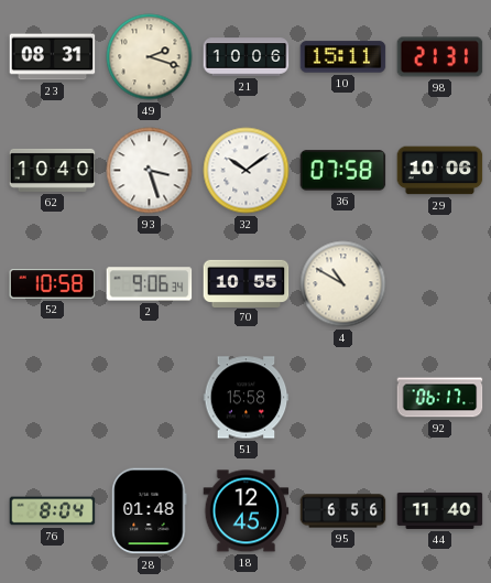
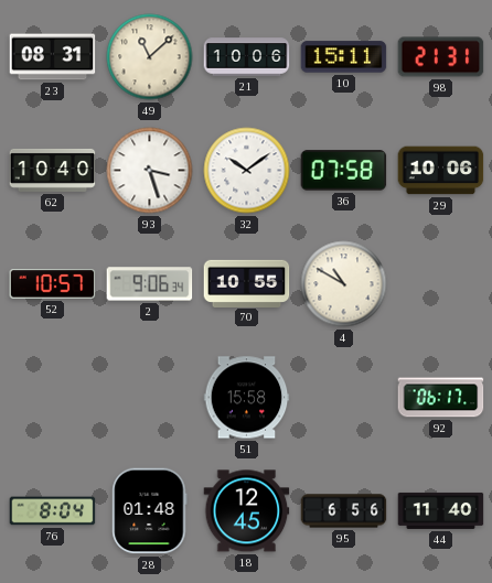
49: 2:18 -> 11:08
52: 10:58 -> 10:57
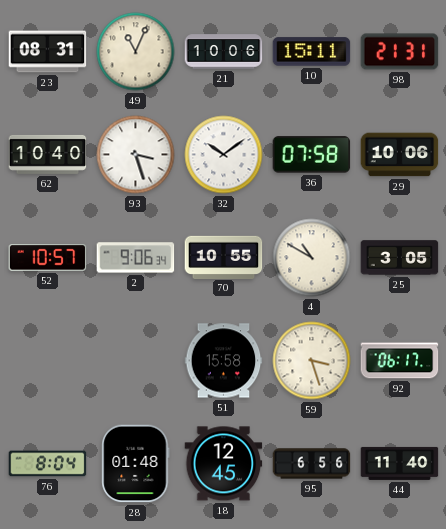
49: 11:08 -> 11:04
25: none -> 3:05
59: none -> 3:27
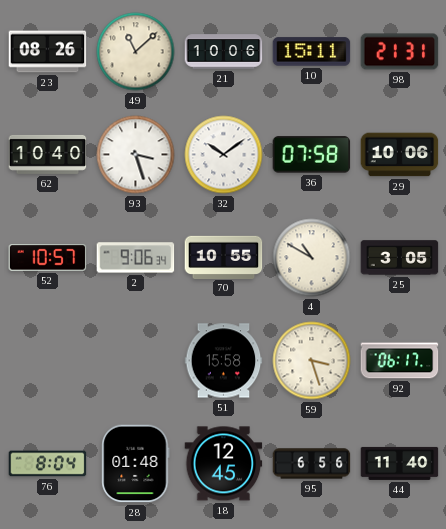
23: 08:31 -> 08:26
49: 11:04 -> 11:08
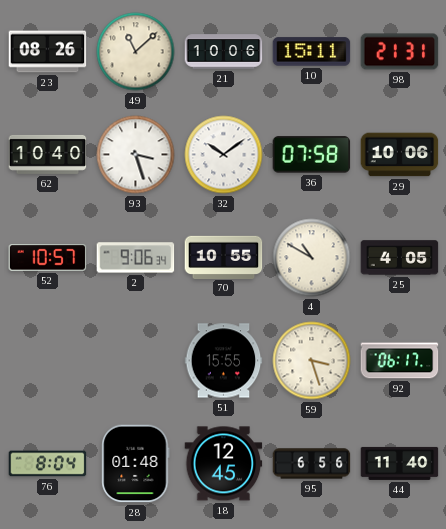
25: 3:05 -> 4:05
51: 15:58 -> 15:55
